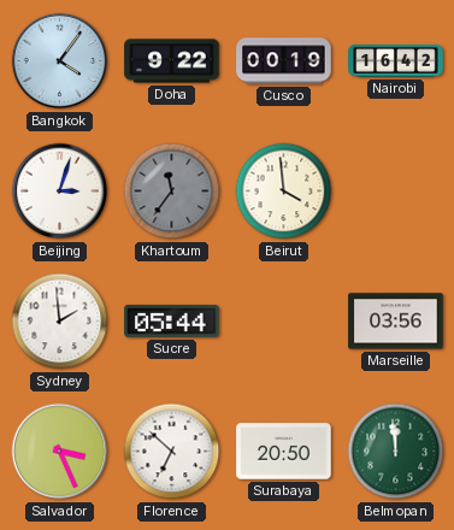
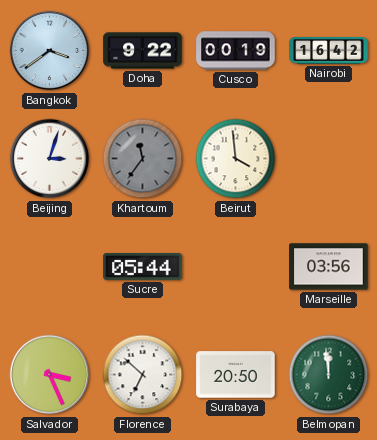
Bangkok: 4:06 -> 3:39
Sydney: 1:59 -> none
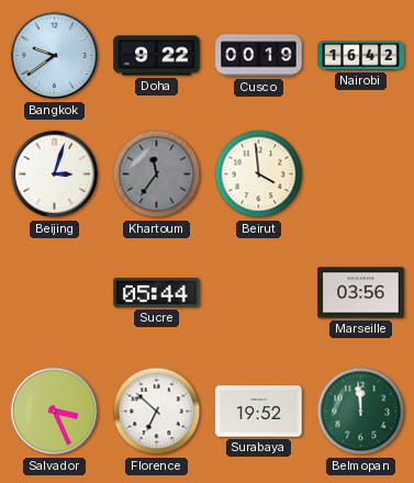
Bangkok: 3:39 -> 9:39
Surabaya: 20:50 -> 19:52
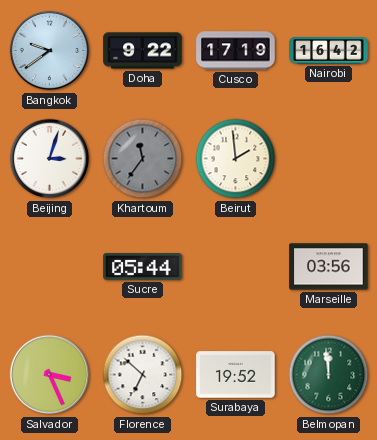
Cusco: 00:19 -> 17:19
Beirut: 3:59 -> 1:59
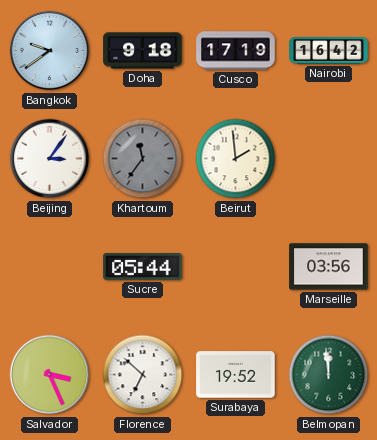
Doha: 9:22 -> 9:18
Beijing: 3:03 -> 3:06
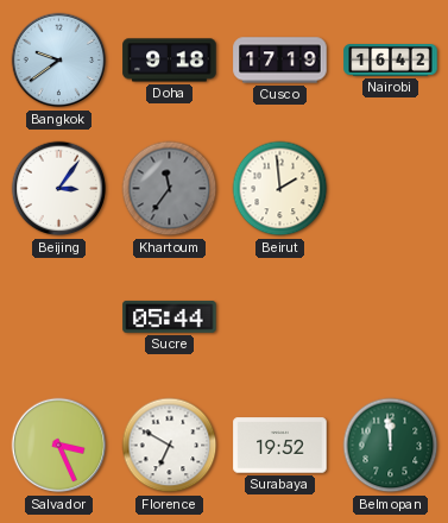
Marseille: 03:56 -> none
Florence: 6:52 -> 6:50
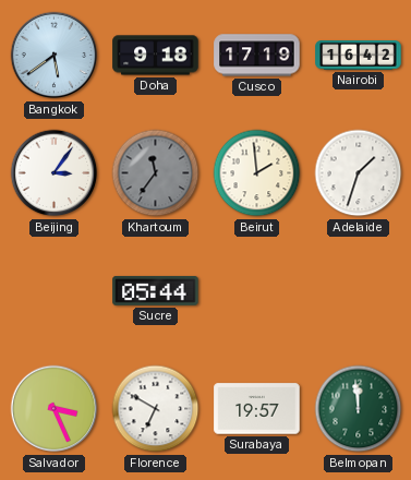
Bangkok: 9:39 -> 5:39
Adelaide: none -> 1:33
Surabaya: 19:52 -> 19:57
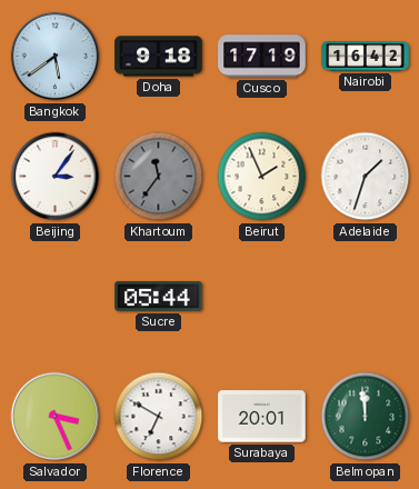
Beirut: 1:59 -> 1:56
Surabaya: 19:57 -> 20:01
